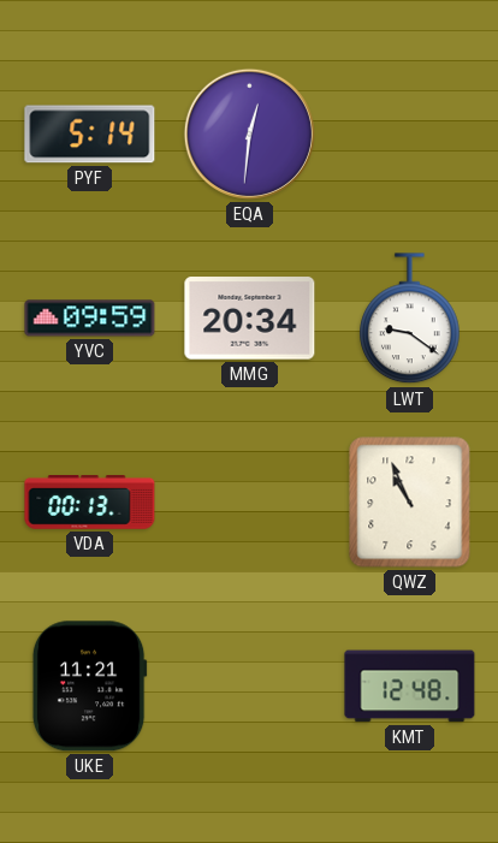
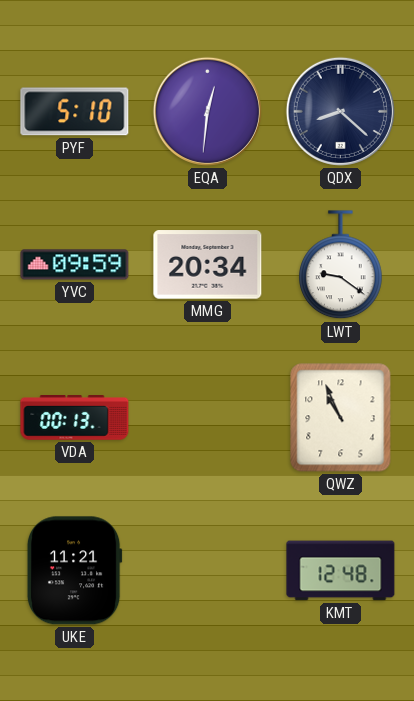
PYF: 5:14 -> 5:10
QDX: none -> 8:22
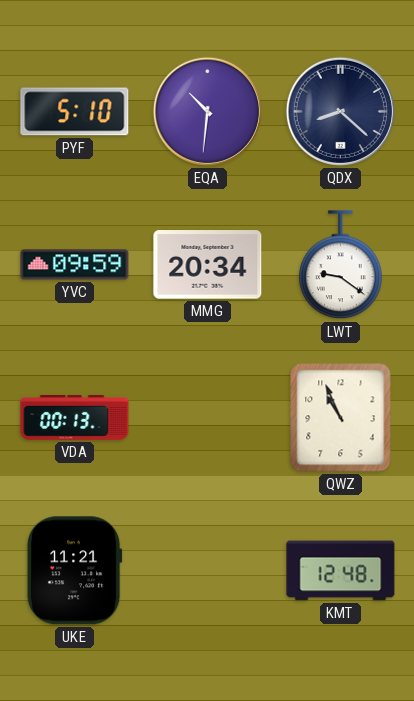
EQA: 12:31 -> 10:31
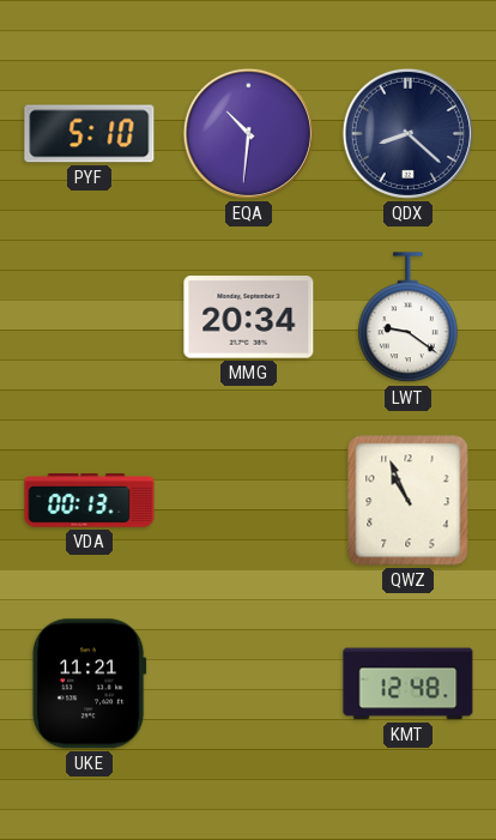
YVC: 09:59 -> none
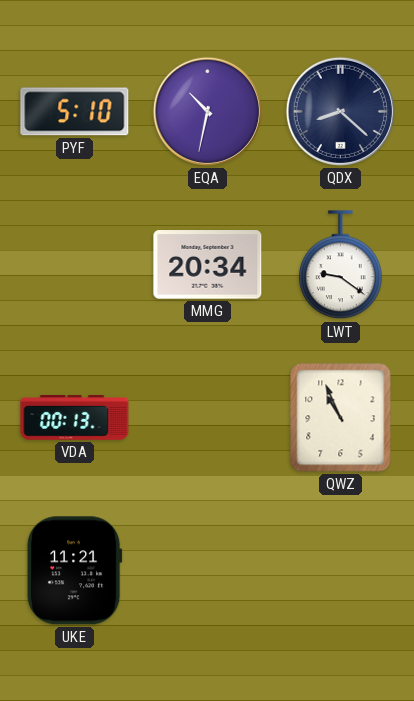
EQA: 10:31 -> 10:32
KMT: 12:48 -> none
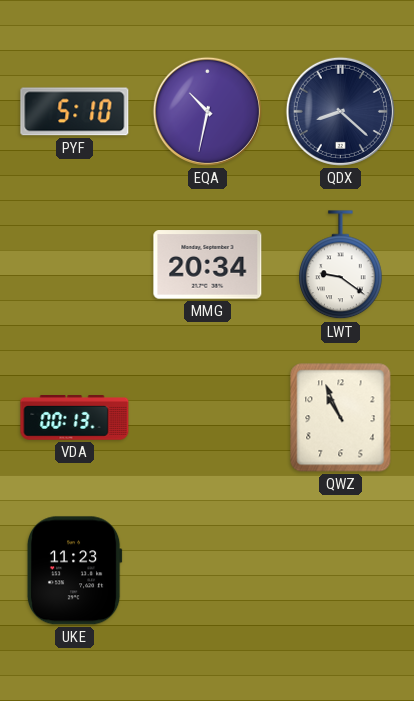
UKE: 11:21 -> 11:23
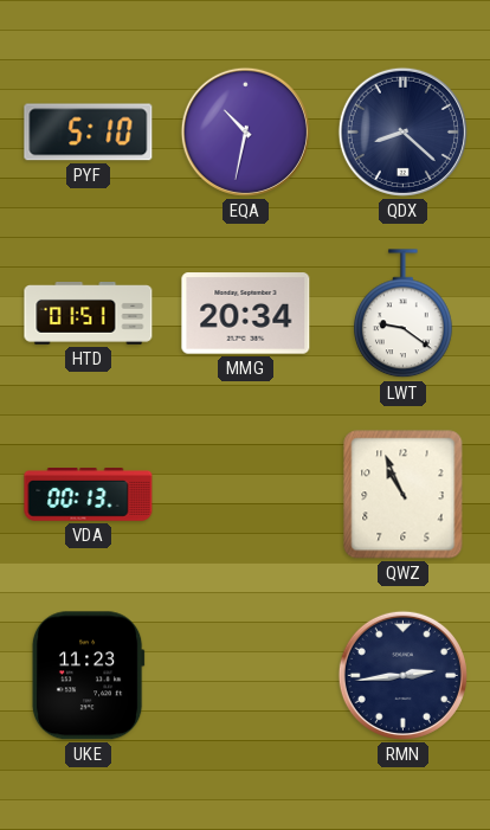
HTD: none -> 01:51
RMN: none -> 2:44
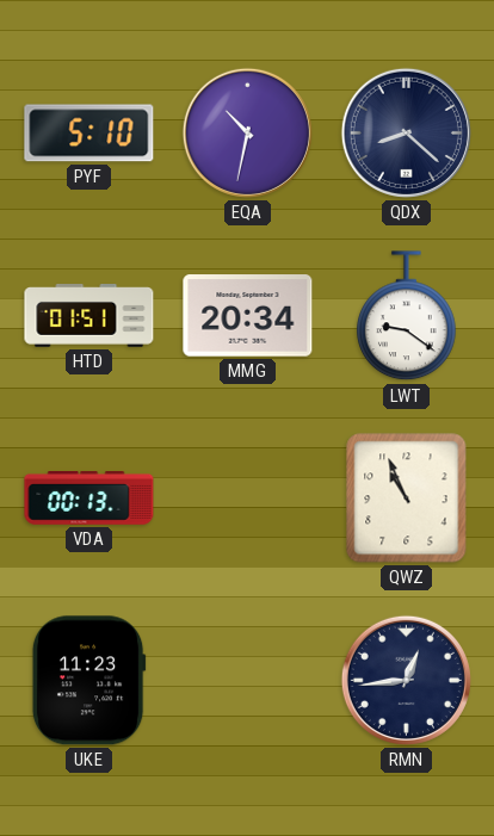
RMN: 2:44 -> 12:44
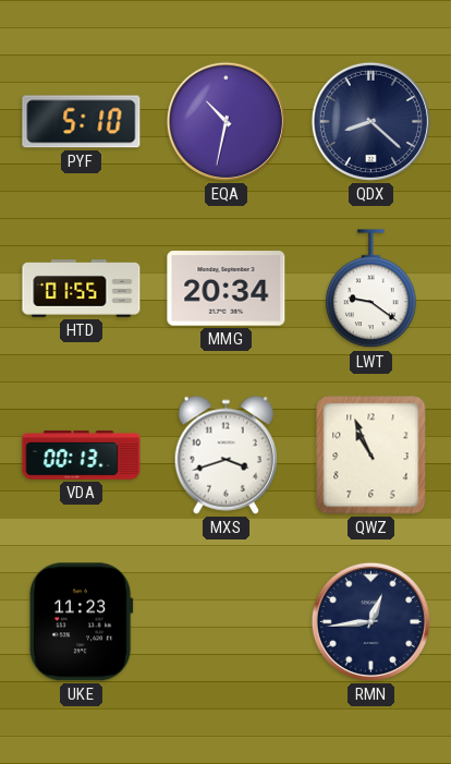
HTD: 01:51 -> 01:55
MXS: none -> 3:42
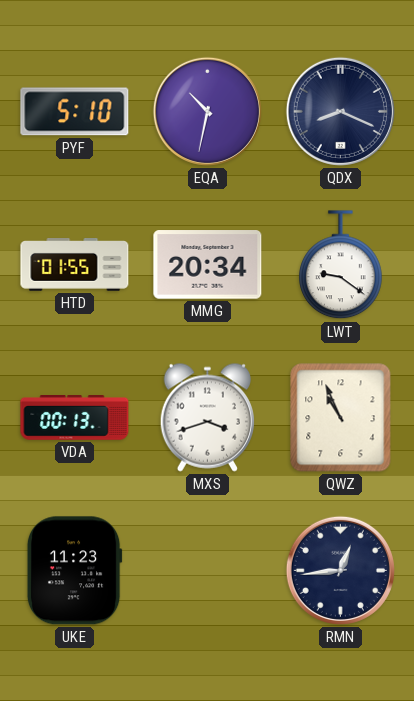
QDX: 8:22 -> 8:19
